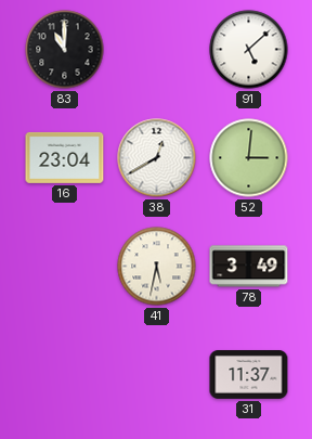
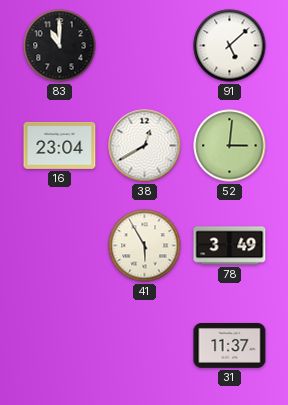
41: 5:32 -> 5:55
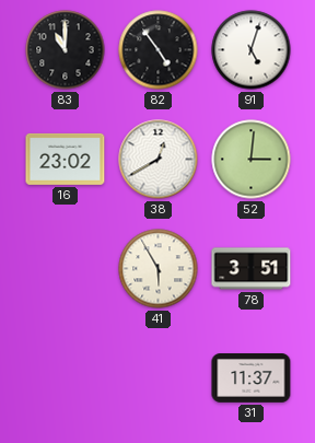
82: none -> 4:54
91: 5:08 -> 5:03
16: 23:04 -> 23:02
78: 3:49 -> 3:51
